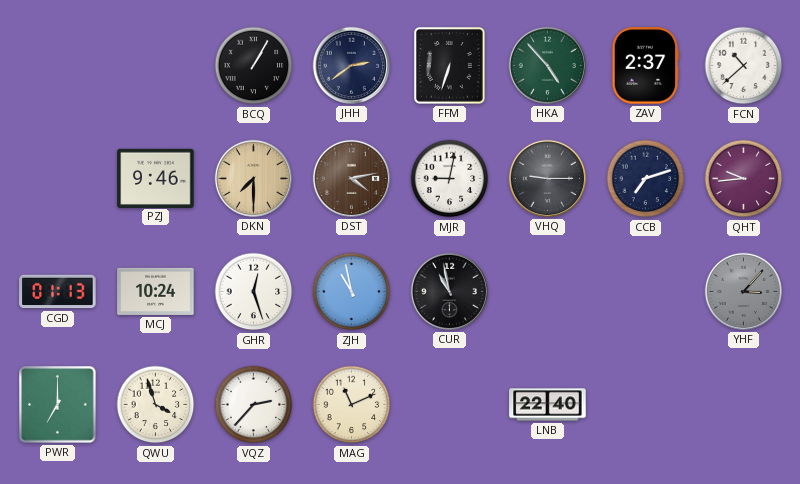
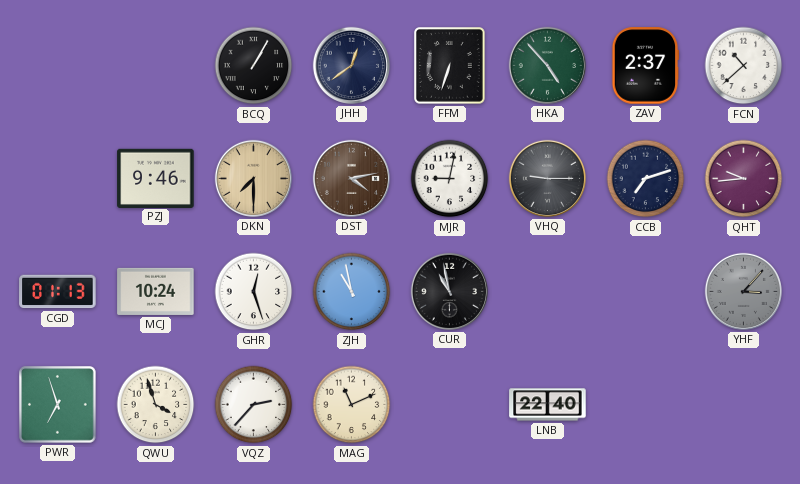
JHH: 2:39 -> 12:39
PWR: 7:00 -> 6:57
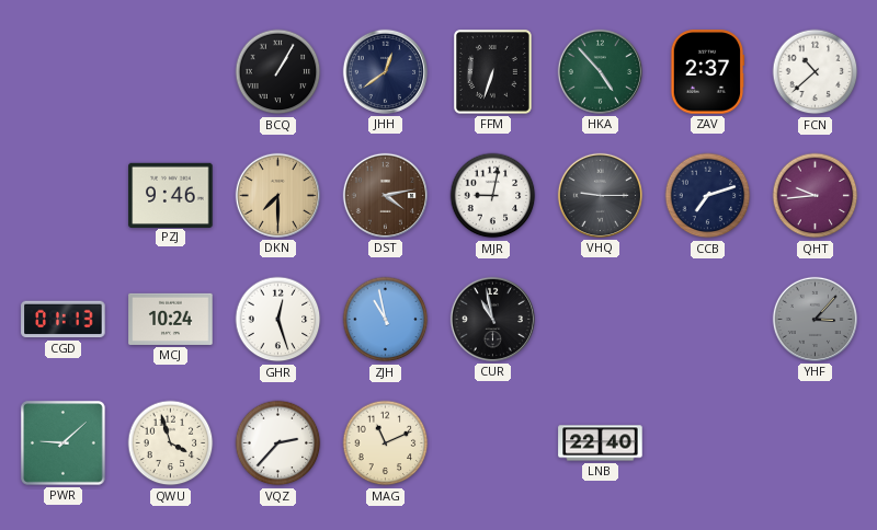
PWR: 6:57 -> 9:08
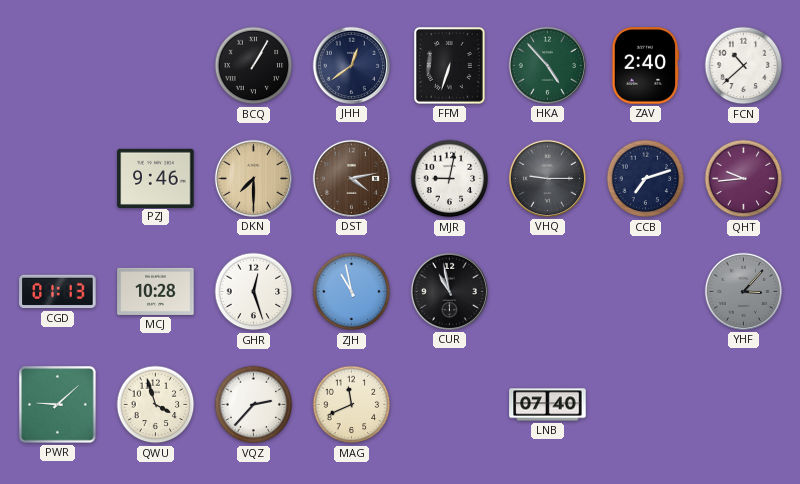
ZAV: 2:37 -> 2:40
MCJ: 10:24 -> 10:28
MAG: 11:11 -> 11:41
LNB: 22:40 -> 07:40
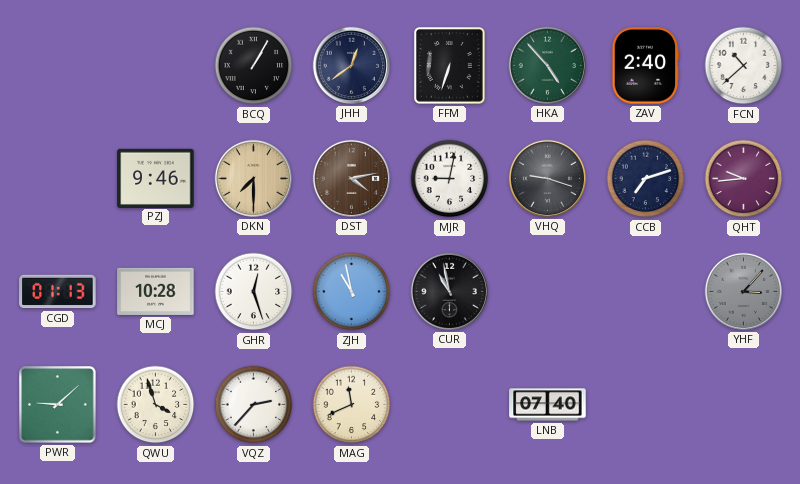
VHQ: 9:15 -> 9:18
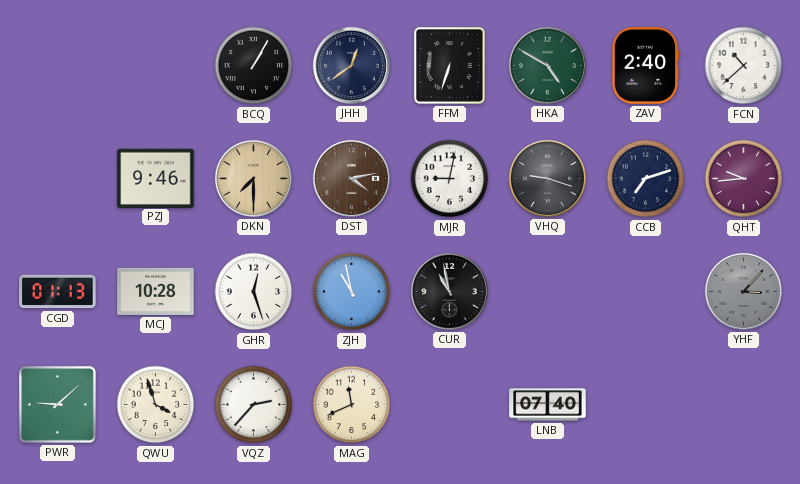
HKA: 4:53 -> 4:50
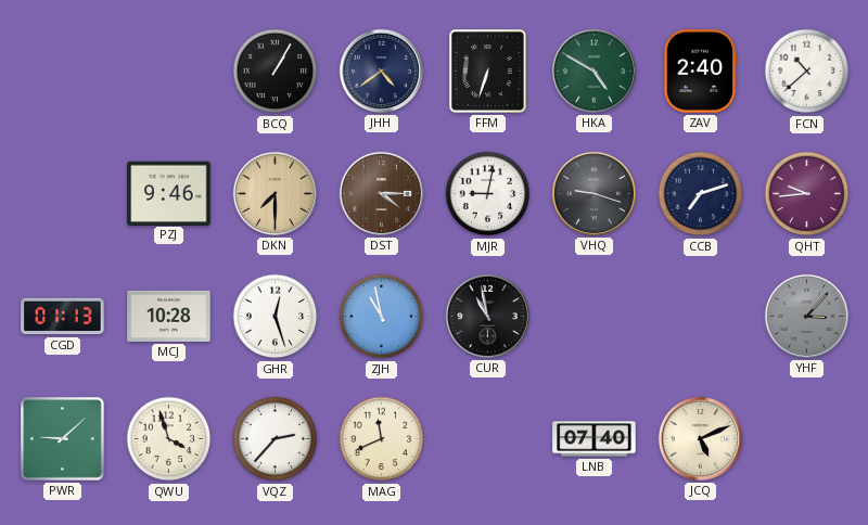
JHH: 12:39 -> 4:39
DST: 4:13 -> 4:15
JCQ: none -> 5:11
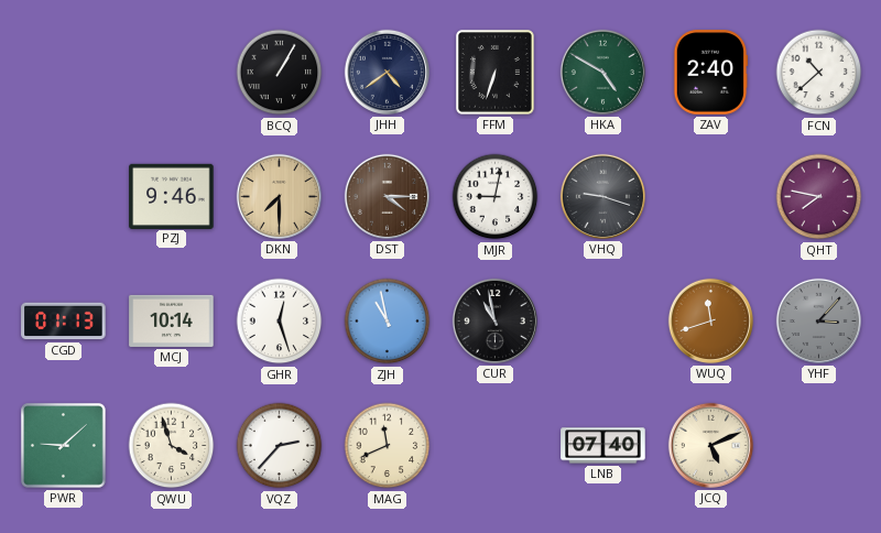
CCB: 7:12 -> none
QHT: 9:44 -> 7:47
MCJ: 10:28 -> 10:14
WUQ: none -> 11:42
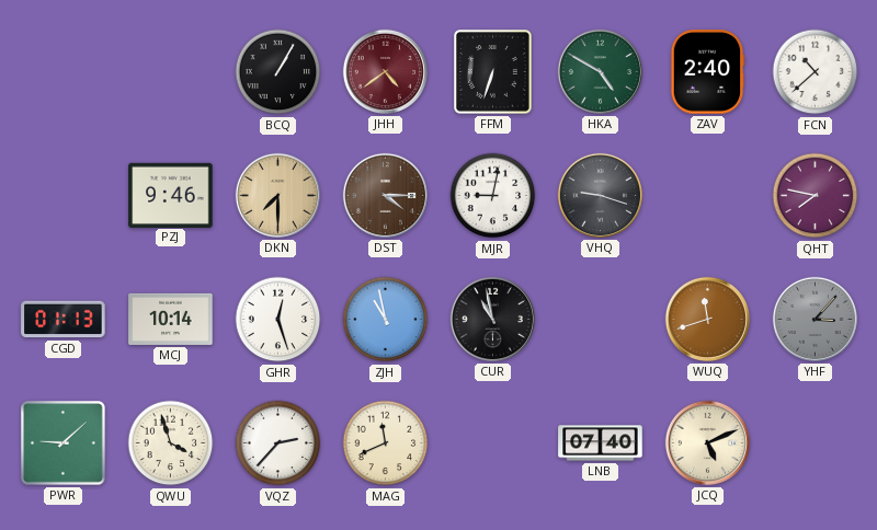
JHH dial: navy -> burgundy
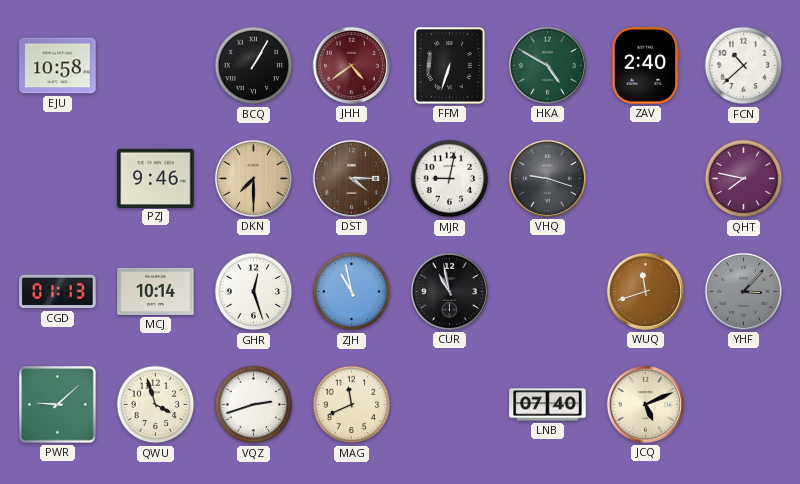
EJU: none -> 10:58
VQZ: 2:37 -> 2:42
